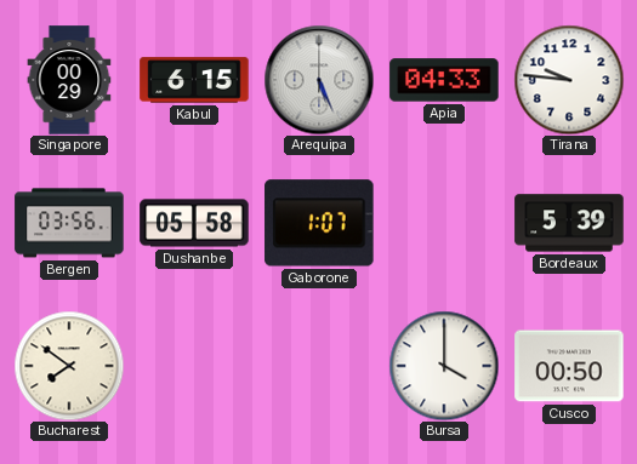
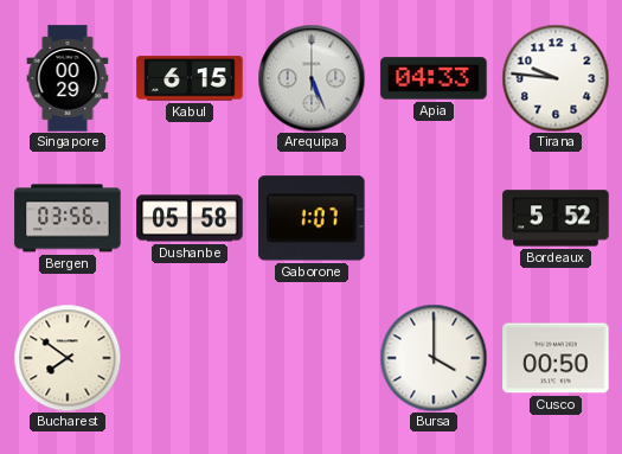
Bordeaux: 5:39 -> 5:52
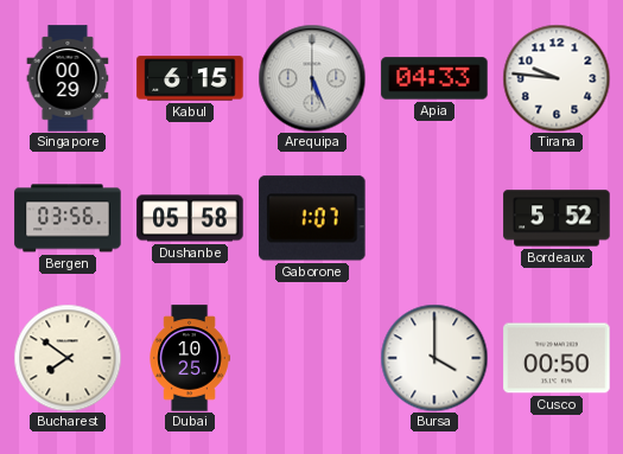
Dubai: none -> 10:25
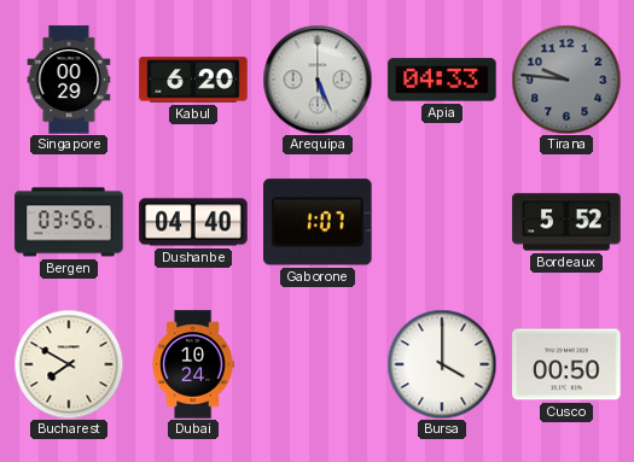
Kabul: 6:15 -> 6:20
Tirana dial: white -> grey
Dushanbe: 05:58 -> 04:40
Bucharest: 7:51 -> 7:50
Dubai: 10:25 -> 10:24
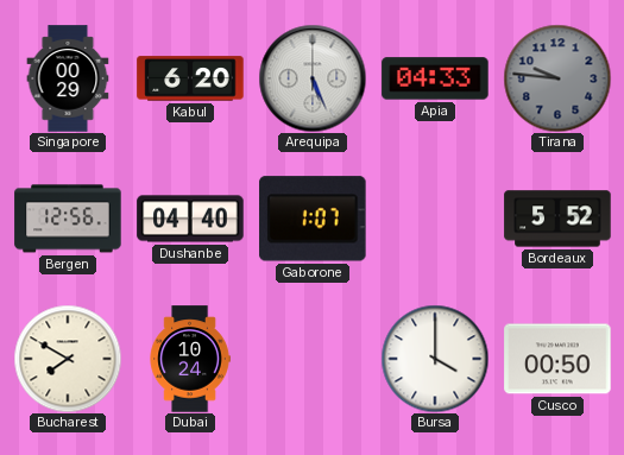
Bergen: 03:56 -> 12:56
